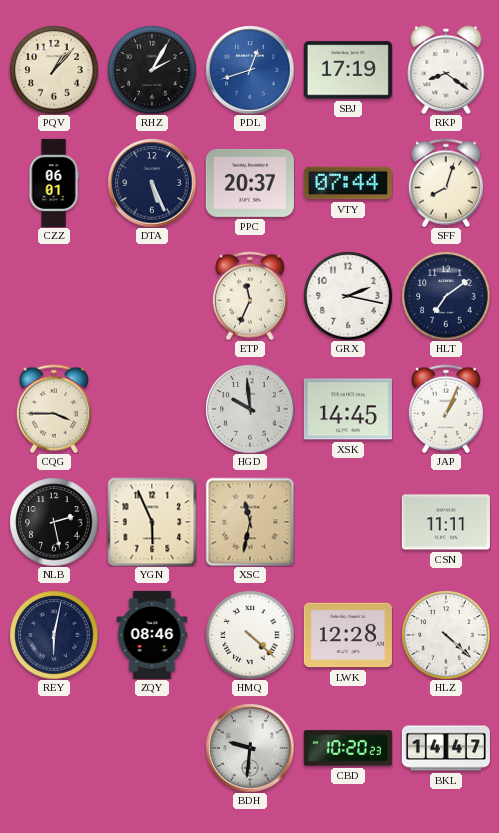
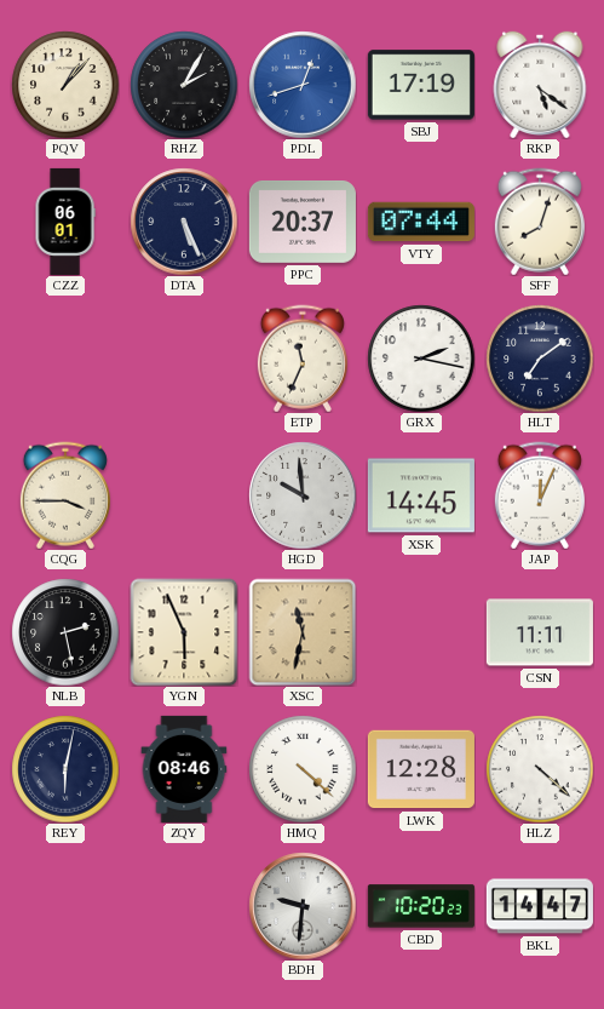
RKP: 8:21 -> 5:21
JAP: 1:04 -> 12:04
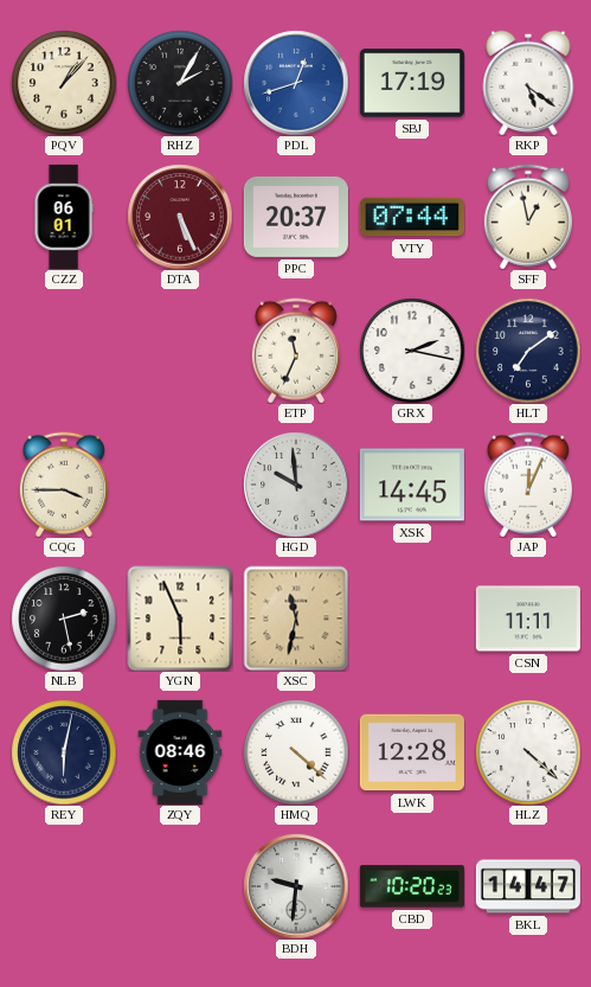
DTA dial: navy -> burgundy
SFF: 8:03 -> 12:58
